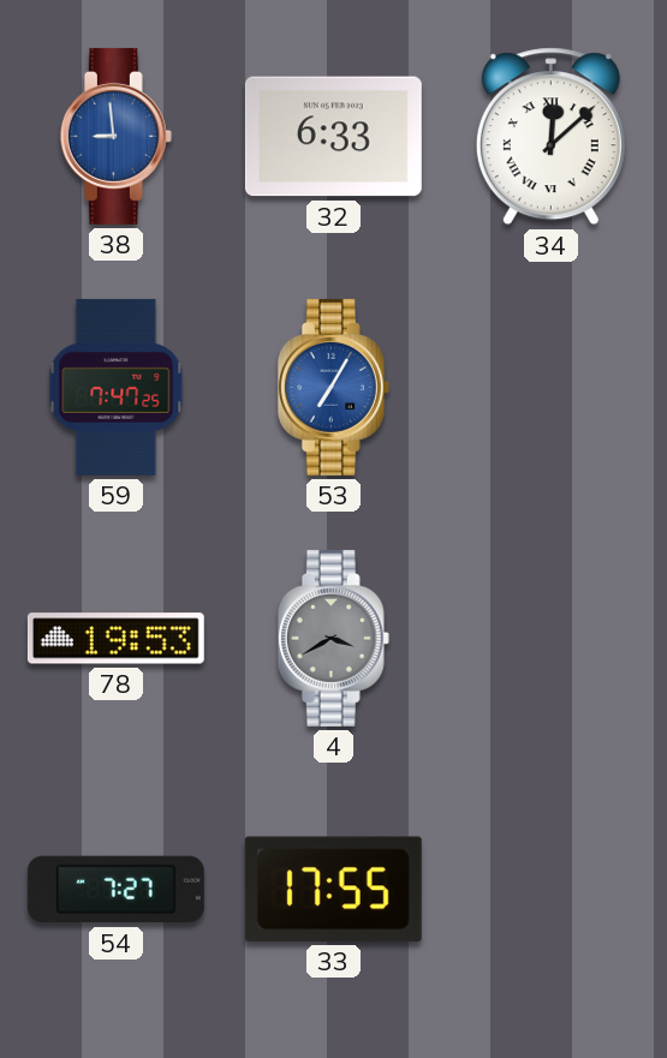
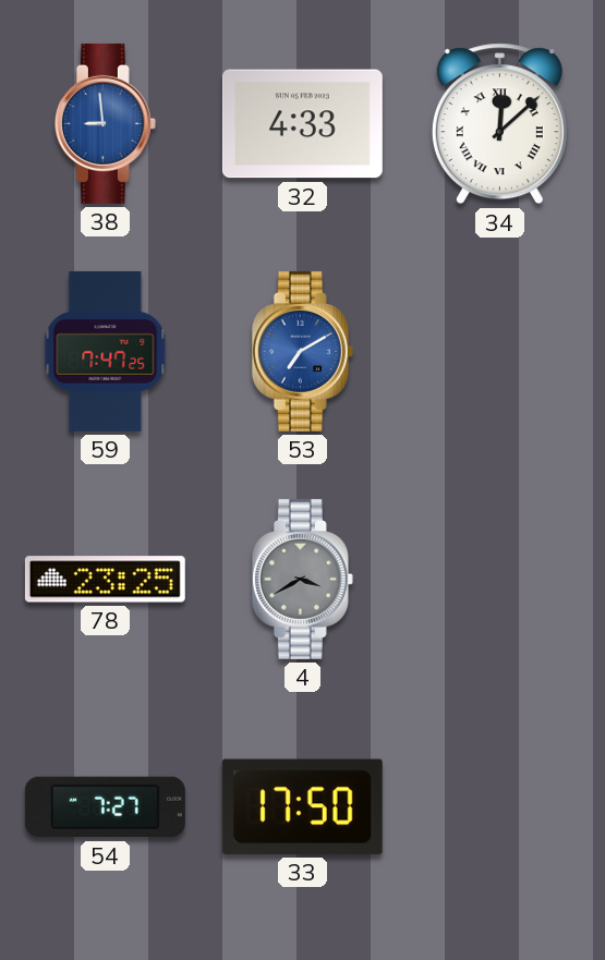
32: 6:33 -> 4:33
53: 7:05 -> 7:10
78: 19:53 -> 23:25
33: 17:55 -> 17:50
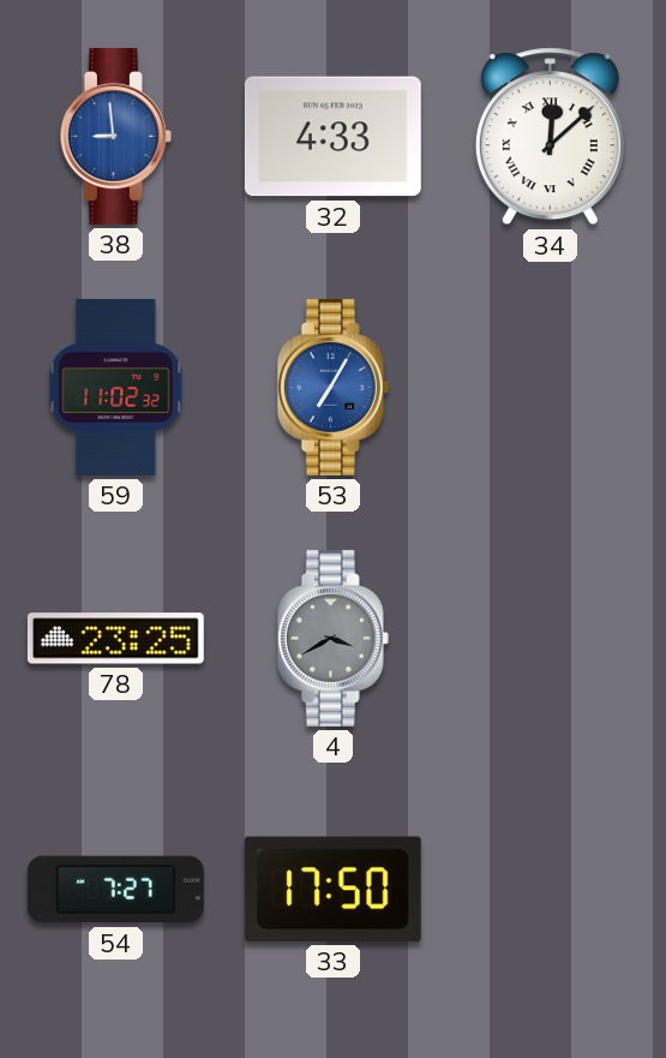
59: 7:47 -> 11:02
53: 7:10 -> 7:05
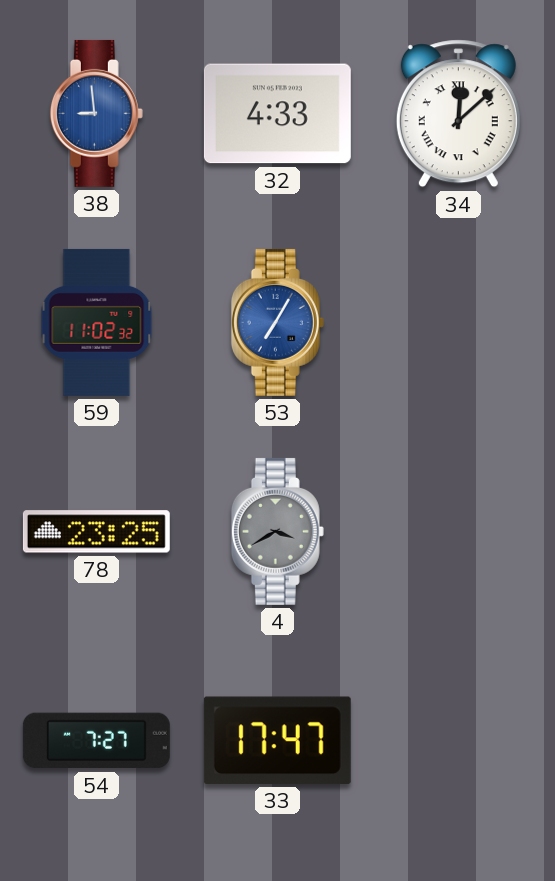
33: 17:50 -> 17:47
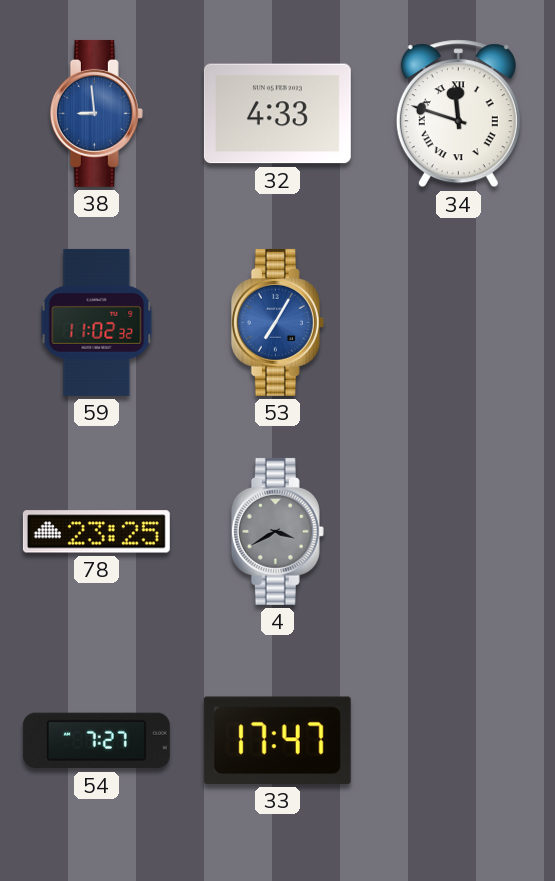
34: 12:08 -> 11:48
